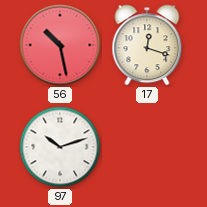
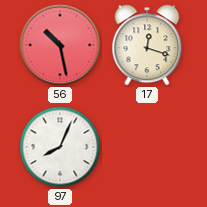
97: 10:12 -> 8:04
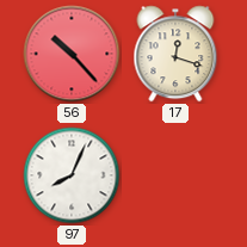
56: 10:28 -> 10:23
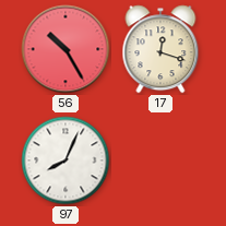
56: 10:23 -> 10:25
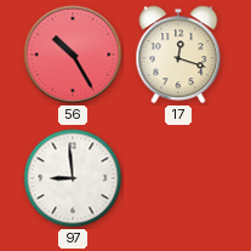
97: 8:04 -> 8:59
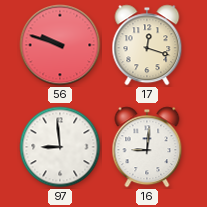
56: 10:25 -> 9:48
16: none -> 9:01
